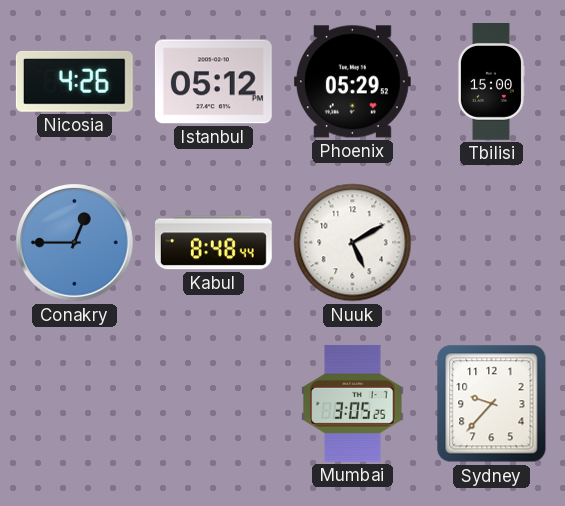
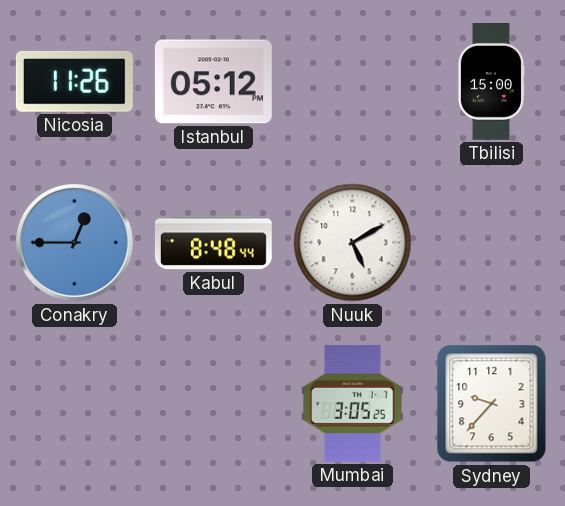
Nicosia: 4:26 -> 11:26
Phoenix: 05:29 -> none
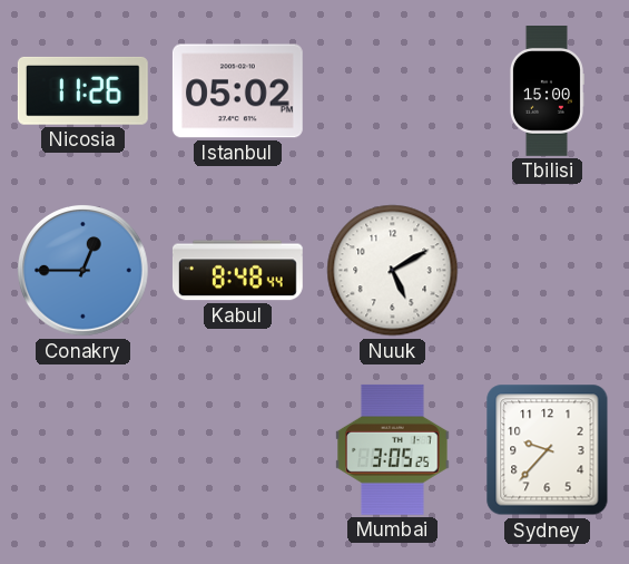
Istanbul: 05:12 -> 05:02
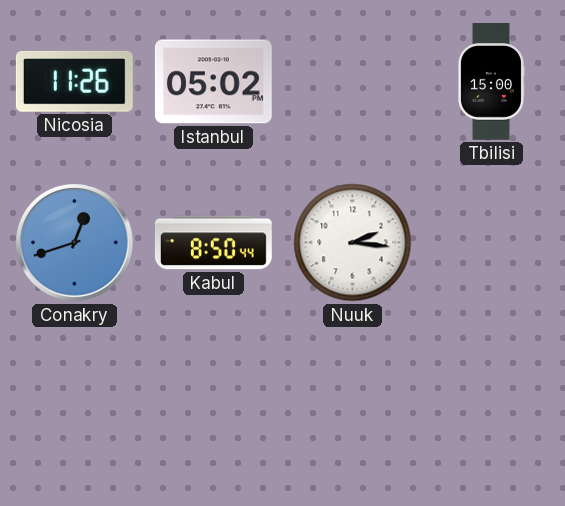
Conakry: 12:45 -> 12:42
Kabul: 8:48 -> 8:50
Nuuk: 5:10 -> 2:16
Mumbai: 3:05 -> none
Sydney: 9:37 -> none
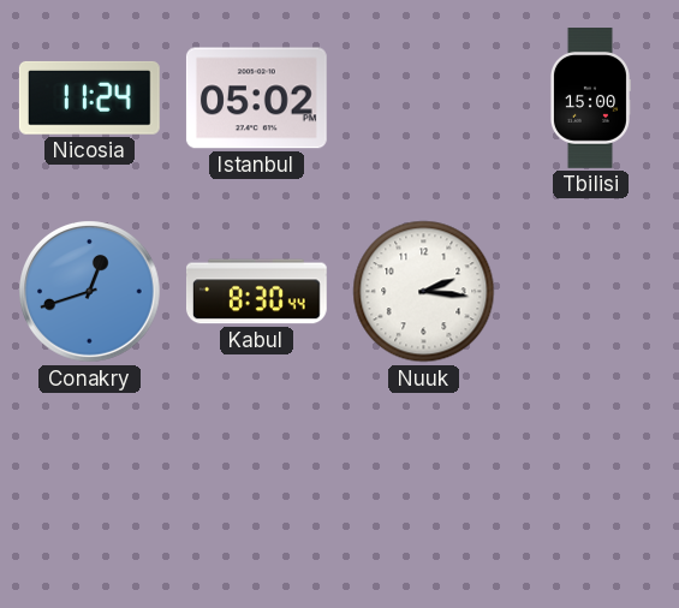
Nicosia: 11:26 -> 11:24
Kabul: 8:50 -> 8:30
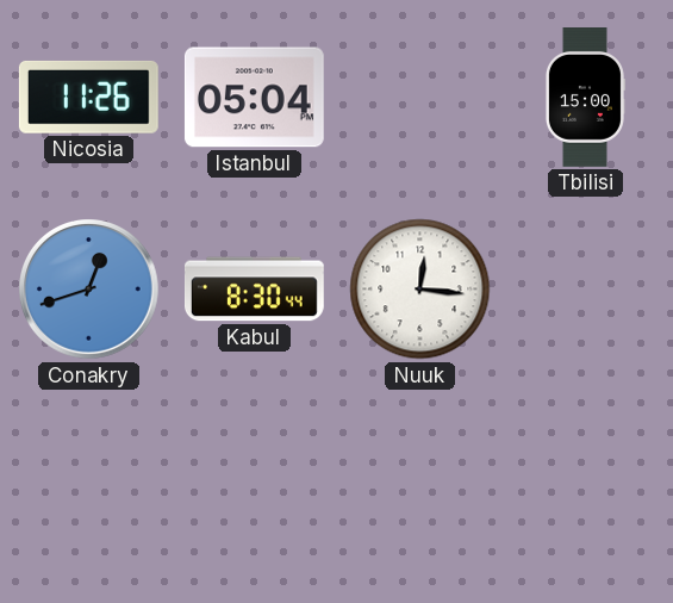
Nicosia: 11:24 -> 11:26
Istanbul: 05:02 -> 05:04
Nuuk: 2:16 -> 12:16
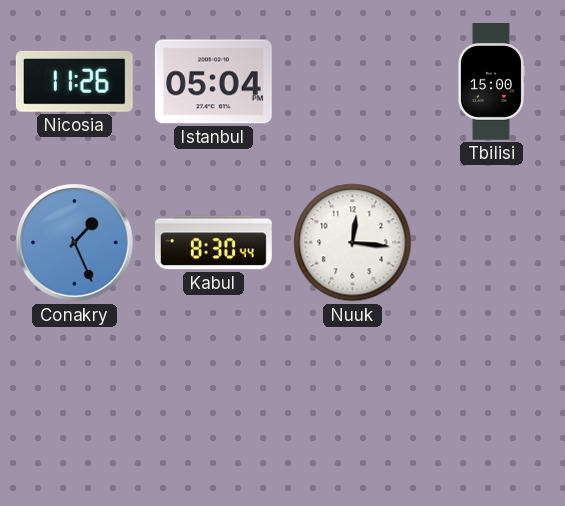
Conakry: 12:42 -> 1:26
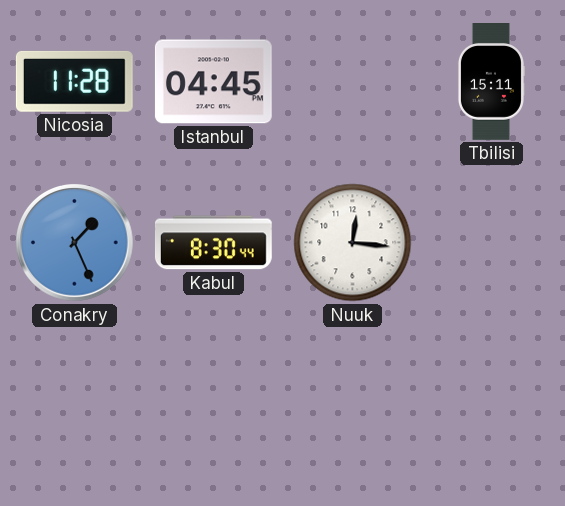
Nicosia: 11:26 -> 11:28
Istanbul: 05:04 -> 04:45
Tbilisi: 15:00 -> 15:11
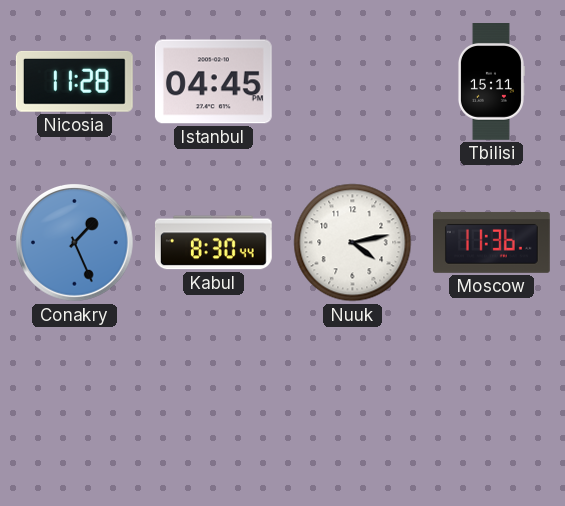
Nuuk: 12:16 -> 4:13
Moscow: none -> 11:36
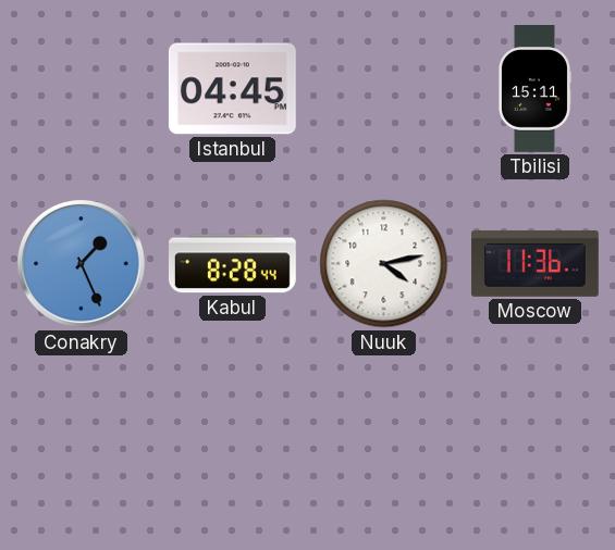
Nicosia: 11:28 -> none
Kabul: 8:30 -> 8:28
